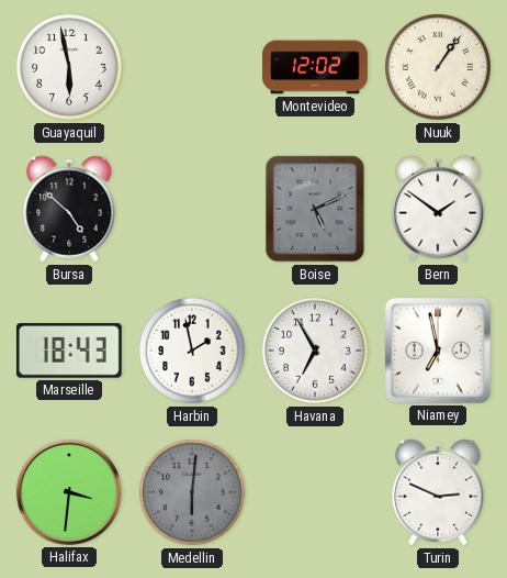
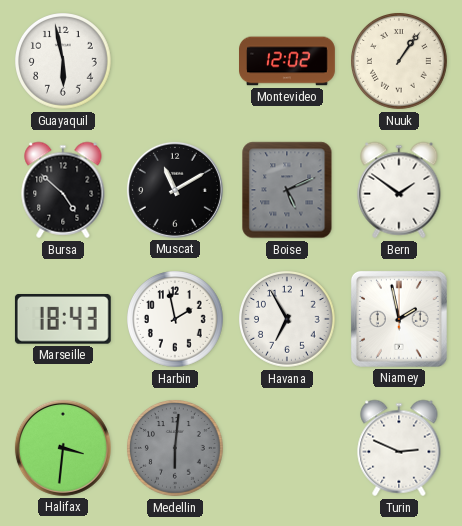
Muscat: none -> 11:10
Niamey: 6:58 -> 1:58
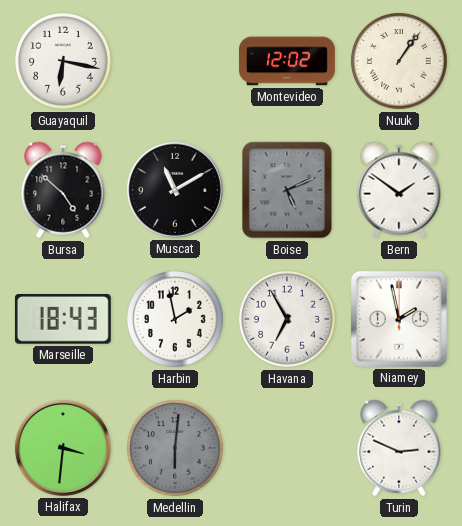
Guayaquil: 5:58 -> 6:17
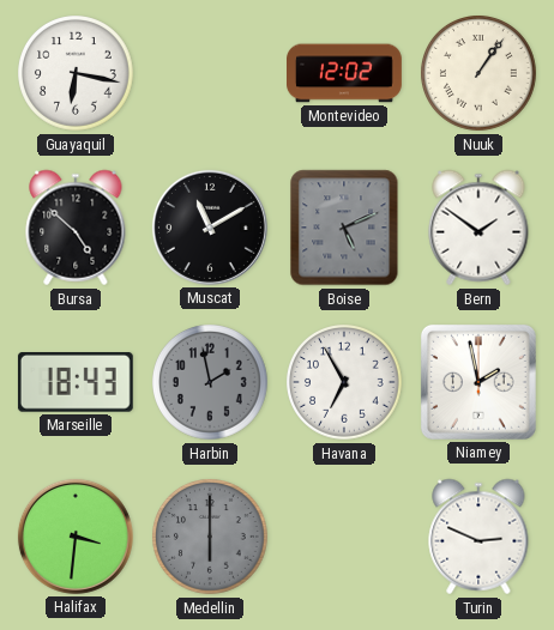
Harbin dial: white -> grey
Medellin: 6:01 -> 6:00
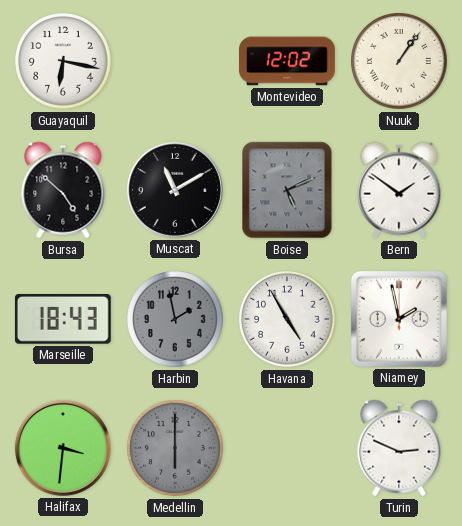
Havana: 6:55 -> 4:55
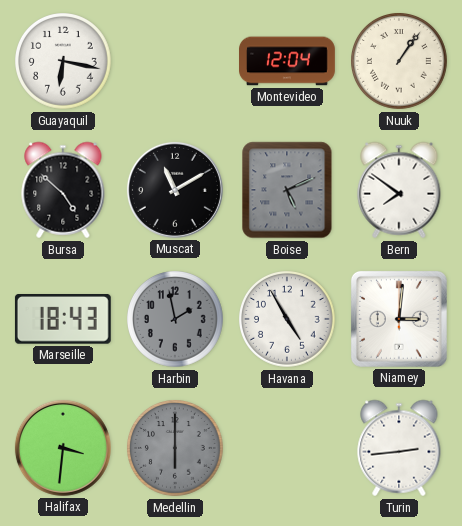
Montevideo: 12:02 -> 12:04
Bern: 1:51 -> 7:51
Niamey: 1:58 -> 3:01
Turin: 2:49 -> 2:44
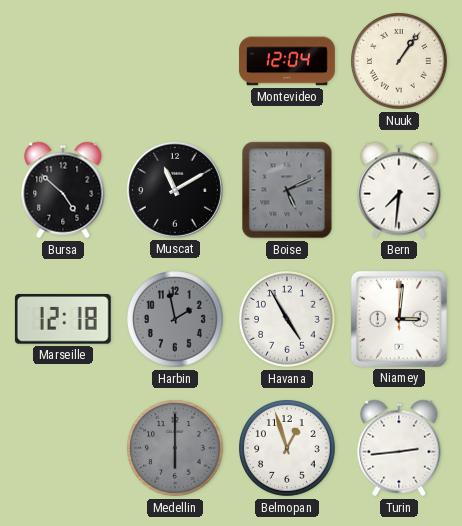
Guayaquil: 6:17 -> none
Bern: 7:51 -> 7:31
Marseille: 18:43 -> 12:18
Halifax: 3:31 -> none
Belmopan: none -> 12:57
